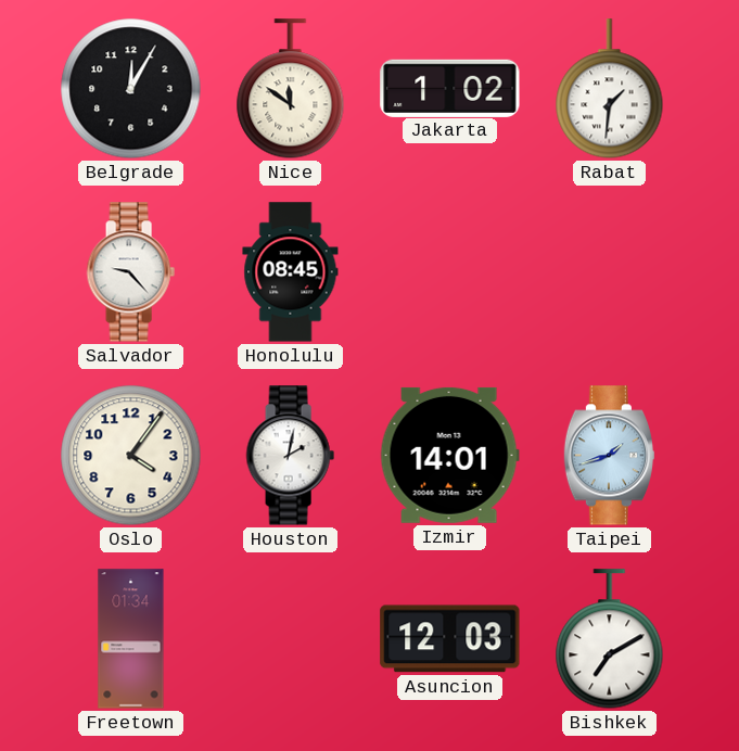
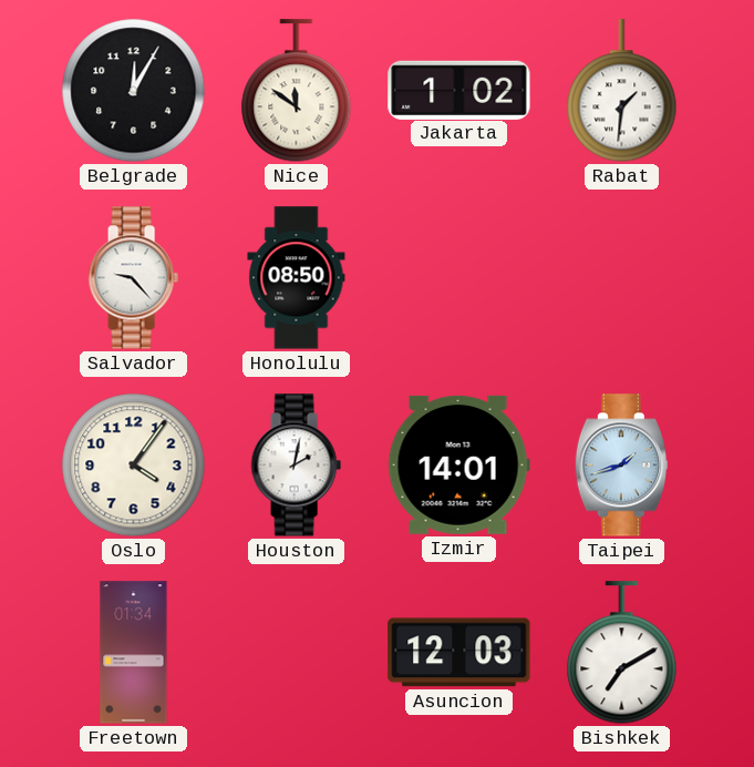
Honolulu: 08:45 -> 08:50
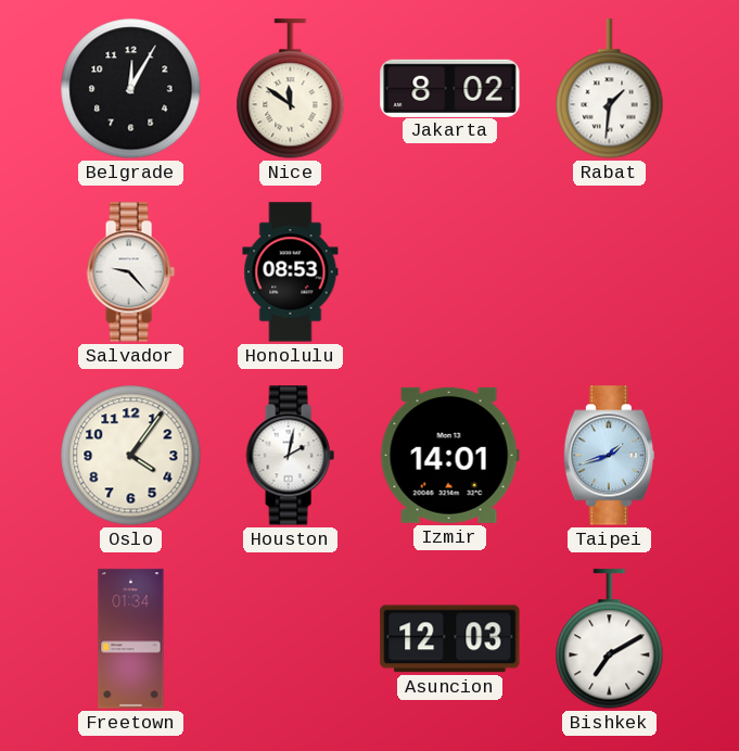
Jakarta: 1:02 -> 8:02
Honolulu: 08:50 -> 08:53
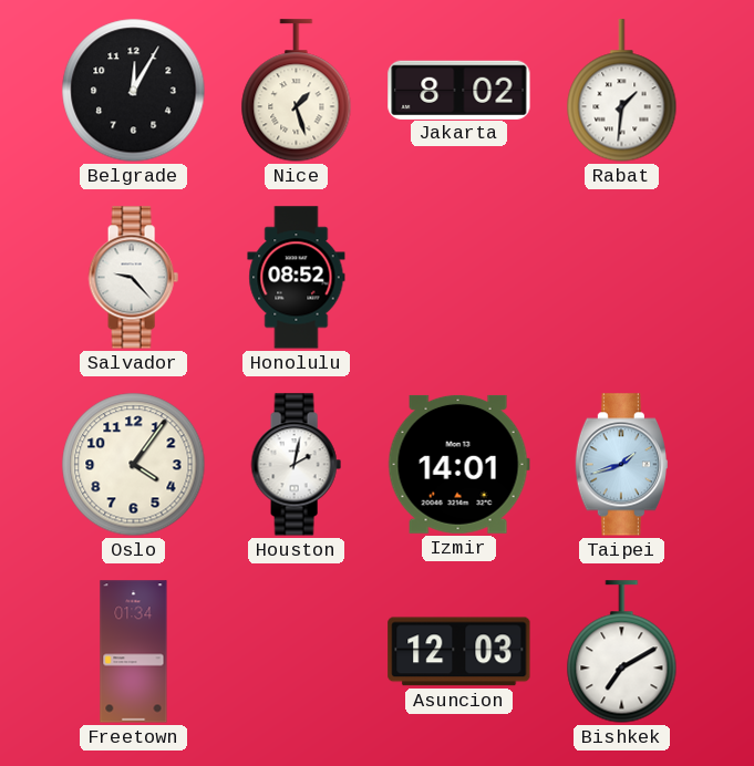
Nice: 11:51 -> 1:27
Honolulu: 08:53 -> 08:52
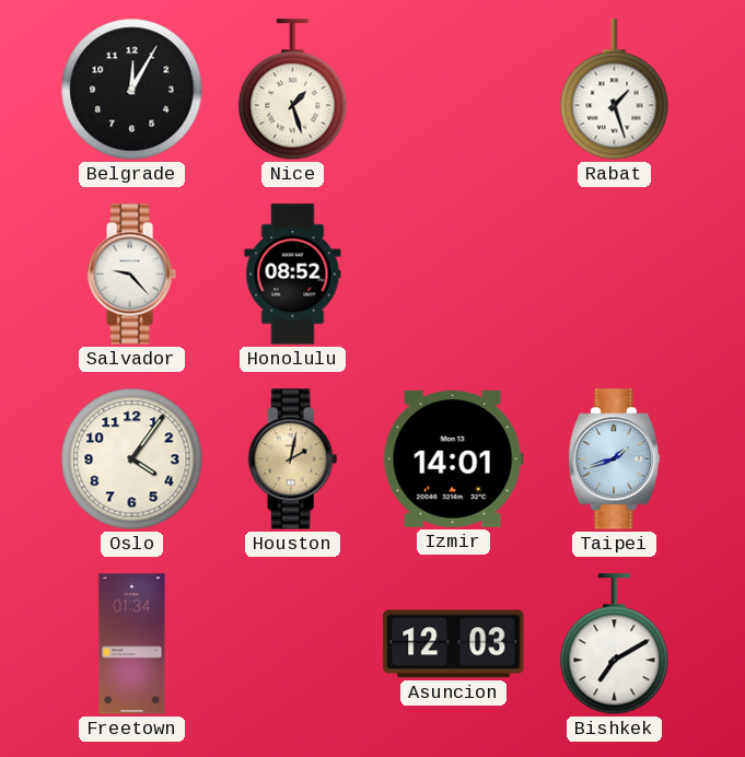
Jakarta: 8:02 -> none
Rabat: 1:31 -> 1:27
Houston dial: white -> champagne
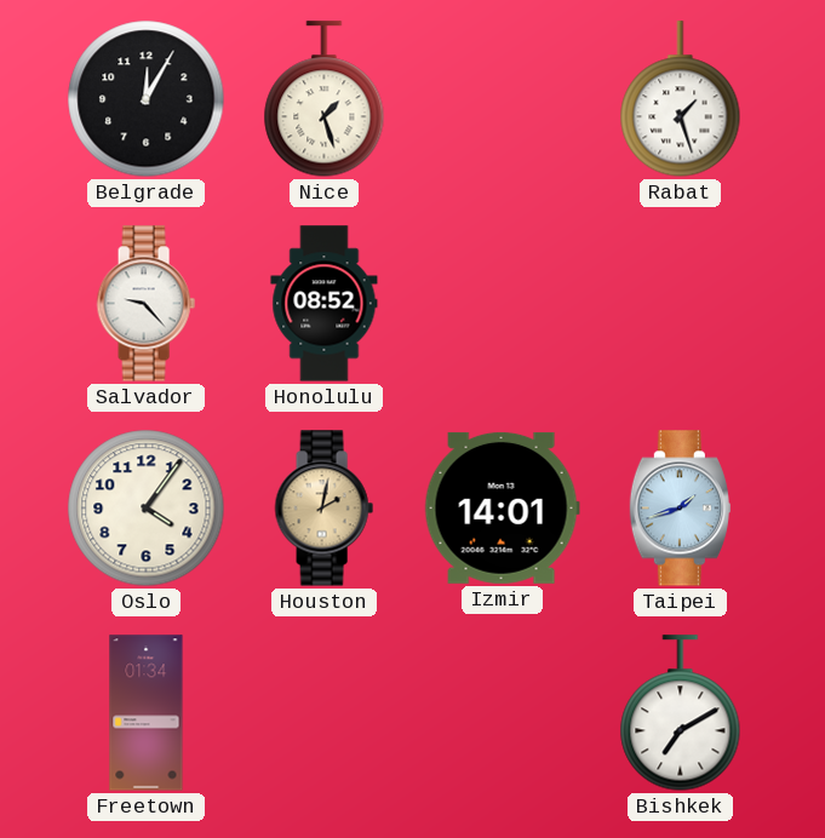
Asuncion: 12:03 -> none
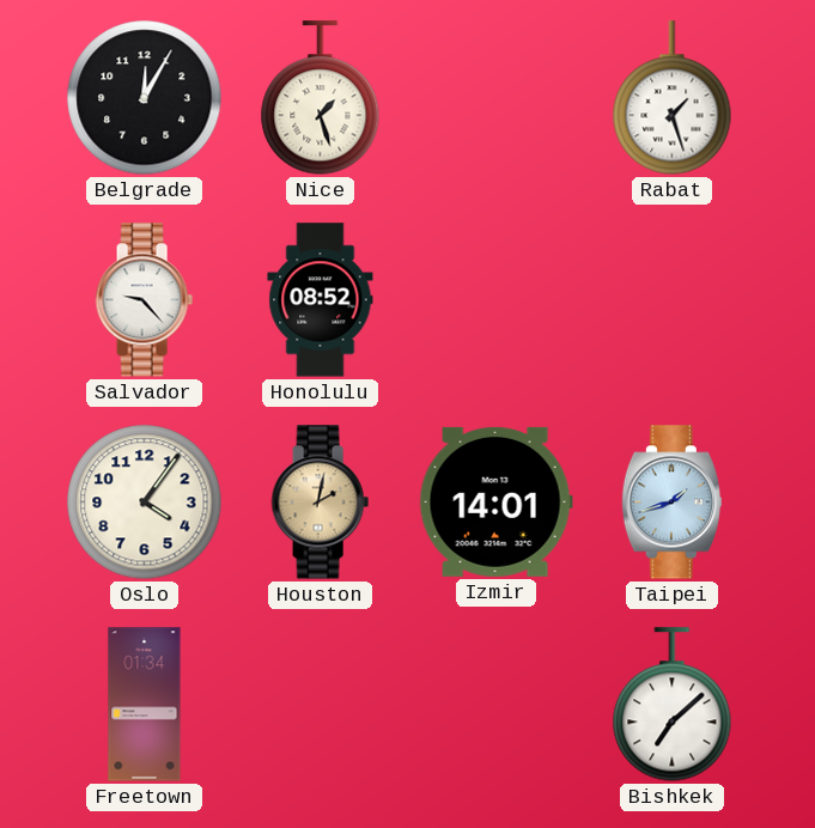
Bishkek: 7:10 -> 7:08
